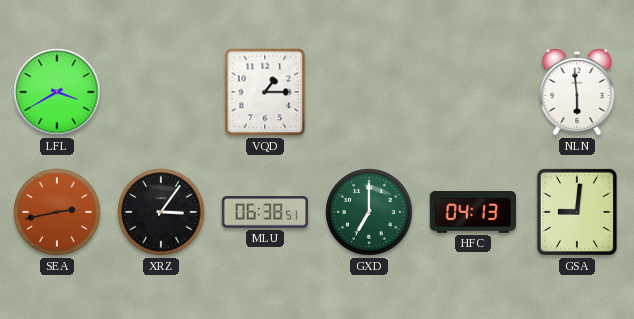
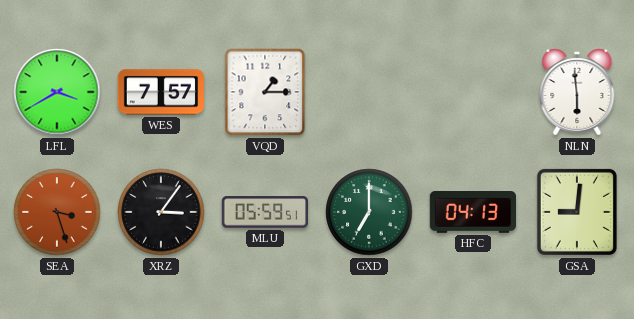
WES: none -> 7:57
SEA: 2:43 -> 3:27
MLU: 06:38 -> 05:59
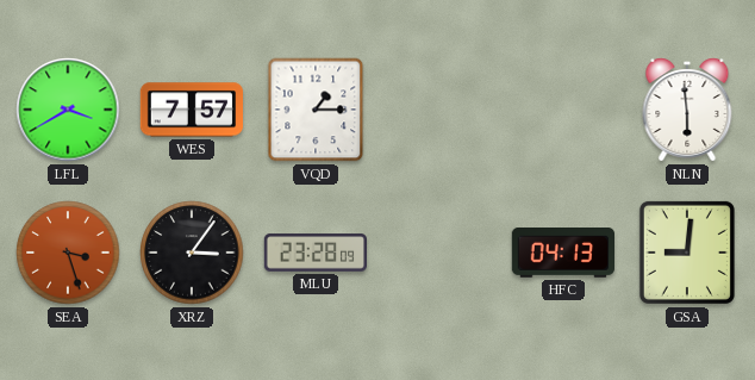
MLU: 05:59 -> 23:28
GXD: 7:00 -> none
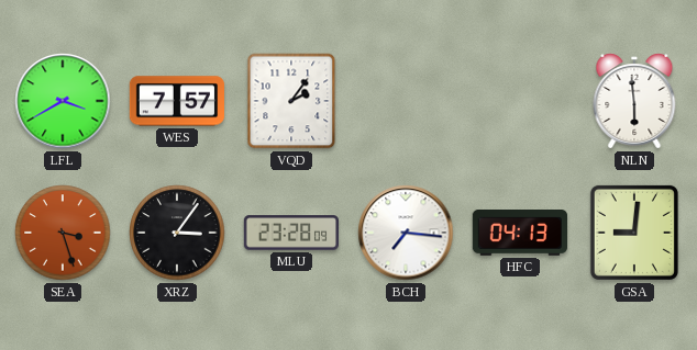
VQD: 1:15 -> 2:06
BCH: none -> 7:16
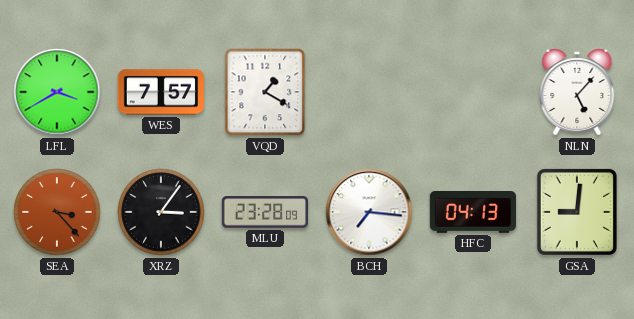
VQD: 2:06 -> 1:20
NLN: 5:59 -> 5:07
SEA: 3:27 -> 3:23
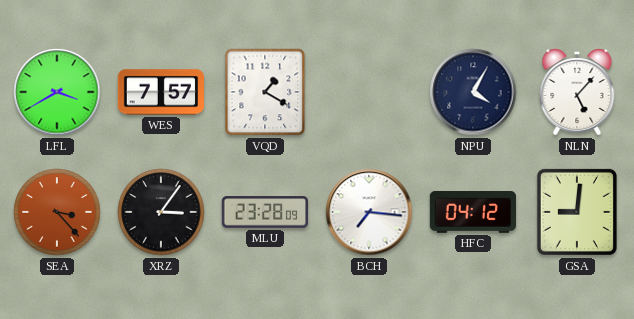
NPU: none -> 4:05
HFC: 04:13 -> 04:12
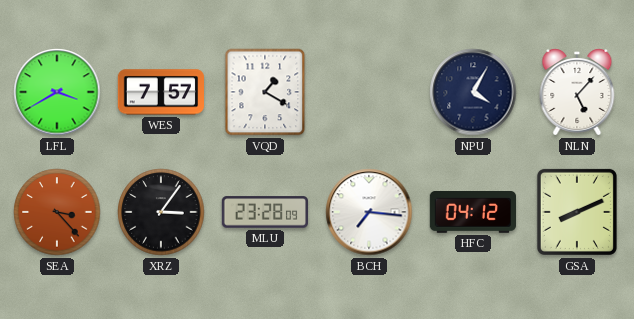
GSA: 9:01 -> 8:11
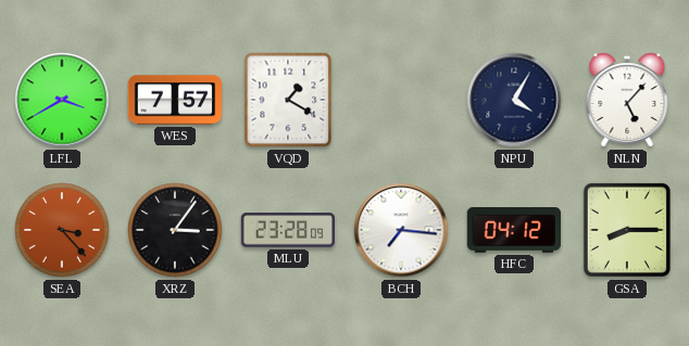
GSA: 8:11 -> 8:15
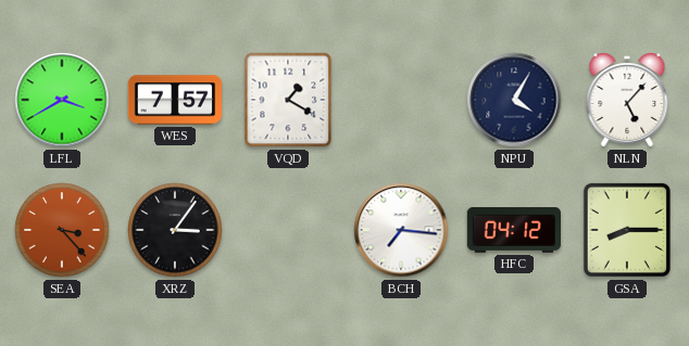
MLU: 23:28 -> none
